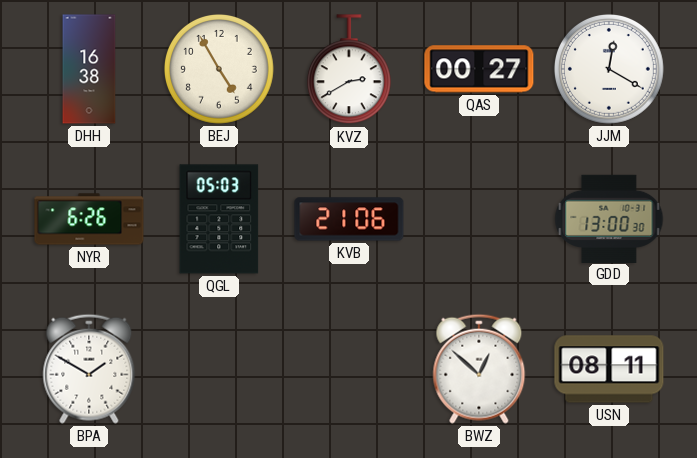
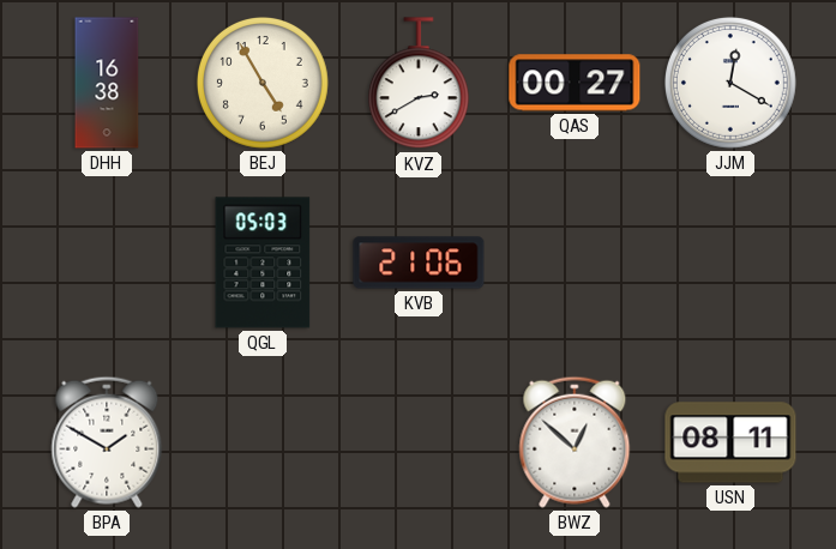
NYR: 6:26 -> none
GDD: 13:00 -> none
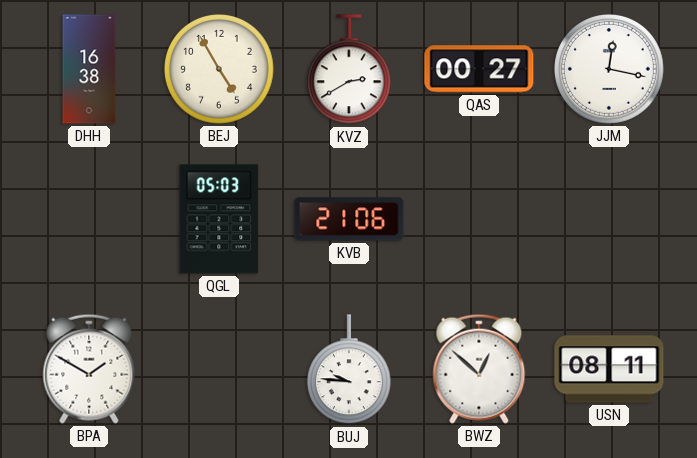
JJM: 12:20 -> 12:17
BUJ: none -> 9:46
